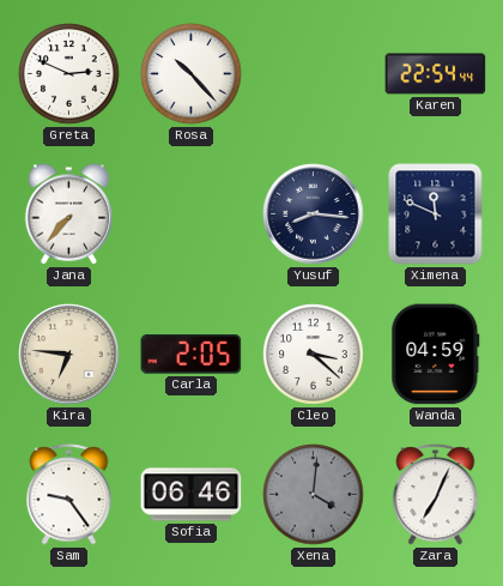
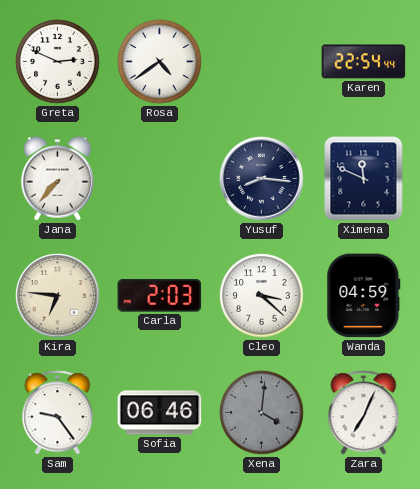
Rosa: 10:23 -> 4:39
Carla: 2:05 -> 2:03
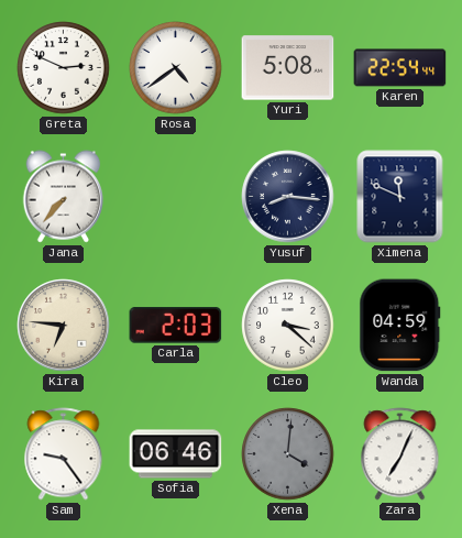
Yuri: none -> 5:08
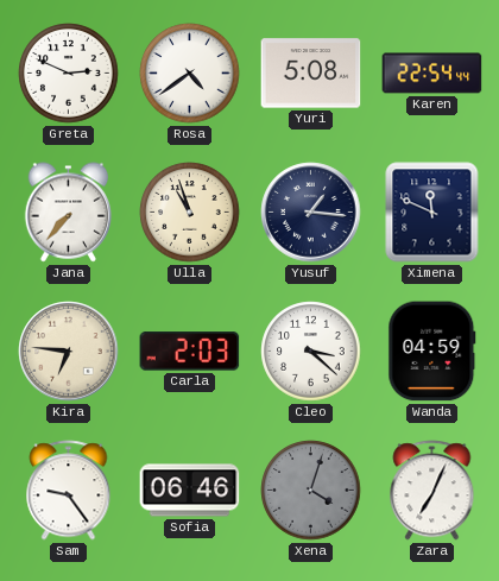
Ulla: none -> 10:57
Yusuf: 8:16 -> 1:16
Xena: 4:01 -> 4:03
